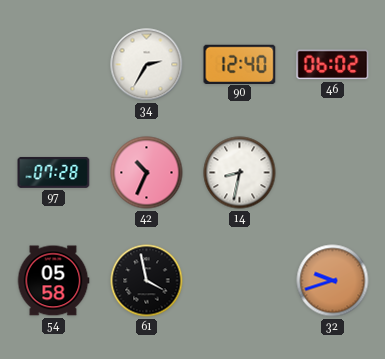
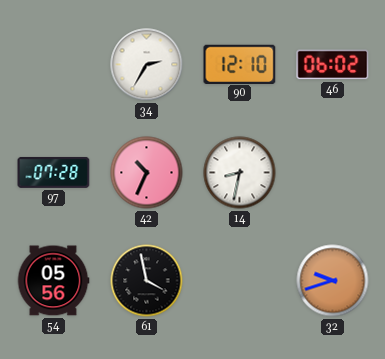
90: 12:40 -> 12:10
54: 05:58 -> 05:56
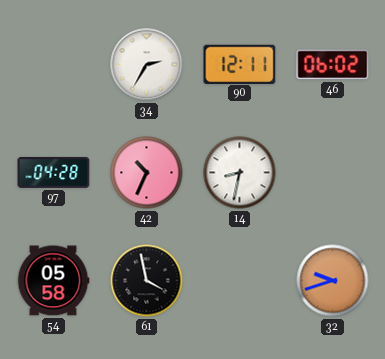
90: 12:10 -> 12:11
97: 07:28 -> 04:28
54: 05:56 -> 05:58
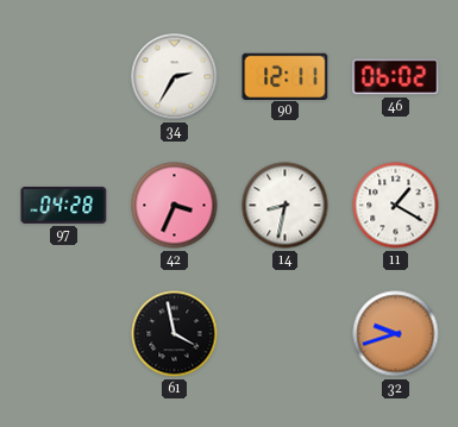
42: 10:34 -> 3:34
11: none -> 1:20
54: 05:58 -> none
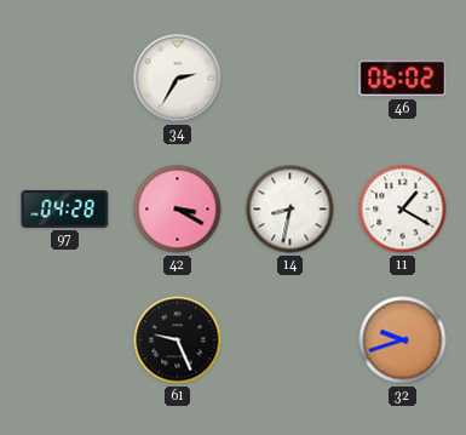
90: 12:11 -> none
42: 3:34 -> 3:20
61: 3:58 -> 9:26
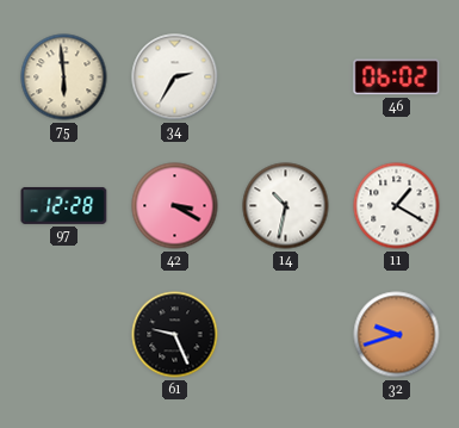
75: none -> 5:59
97: 04:28 -> 12:28
14: 8:32 -> 10:32
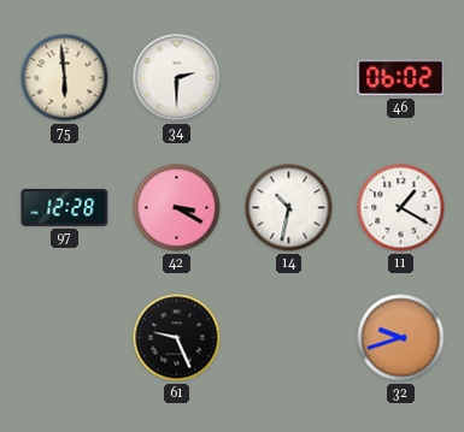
34: 2:35 -> 2:30
